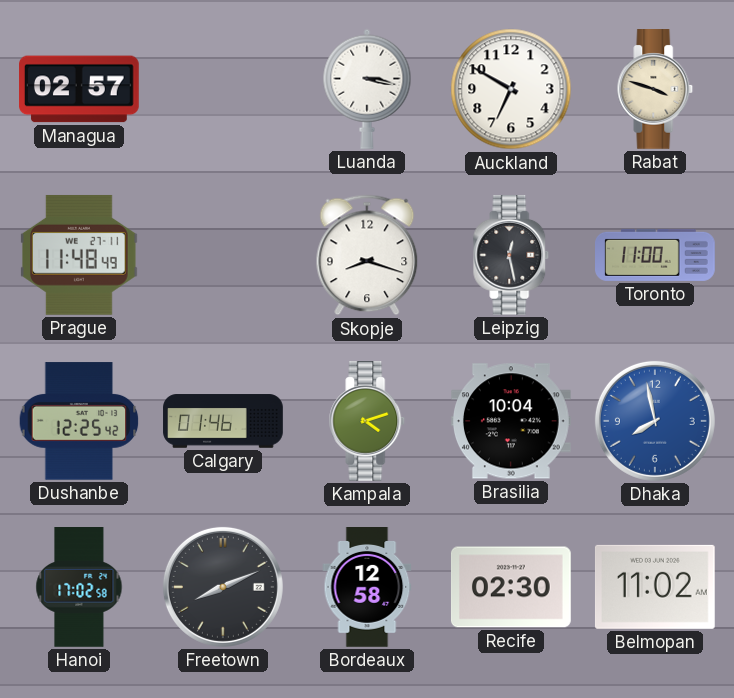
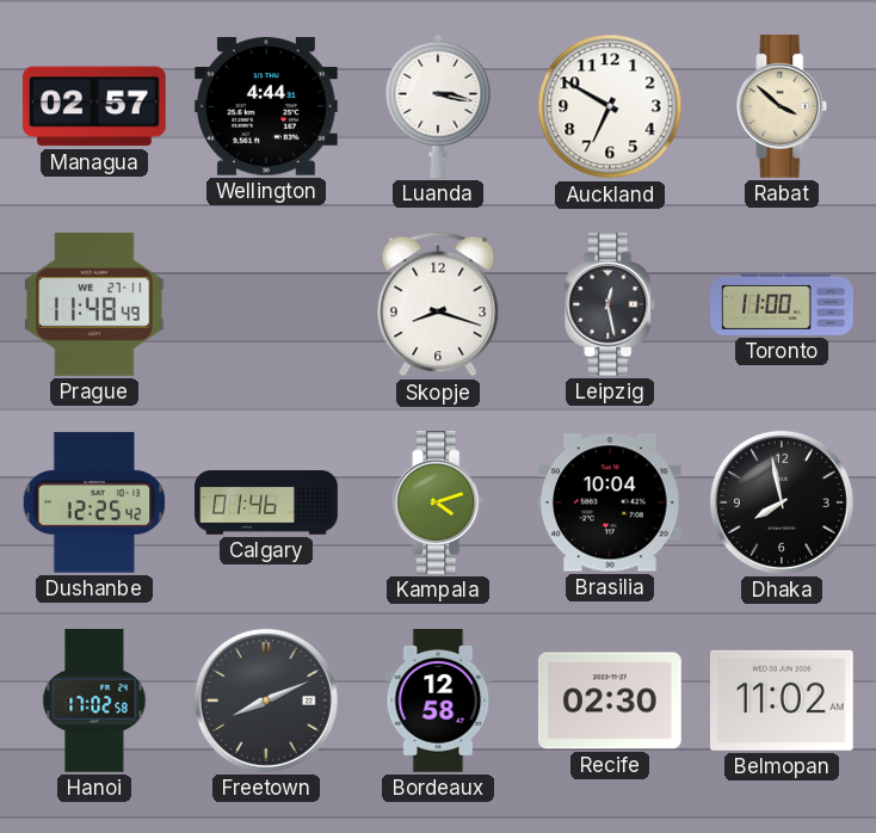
Wellington: none -> 4:44
Rabat: 3:48 -> 3:52
Dhaka dial: blue -> black
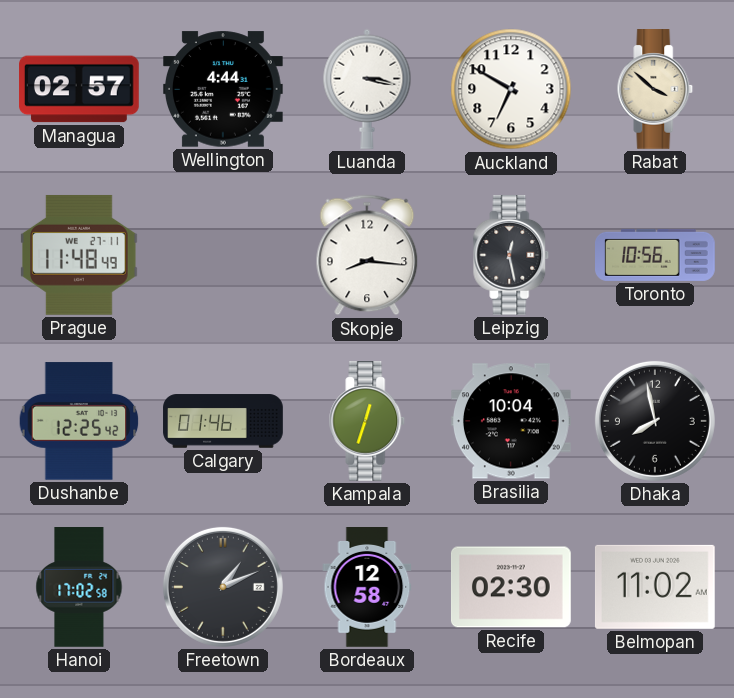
Skopje: 8:18 -> 8:16
Toronto: 11:00 -> 10:56
Kampala: 4:12 -> 12:33
Freetown: 8:11 -> 1:11
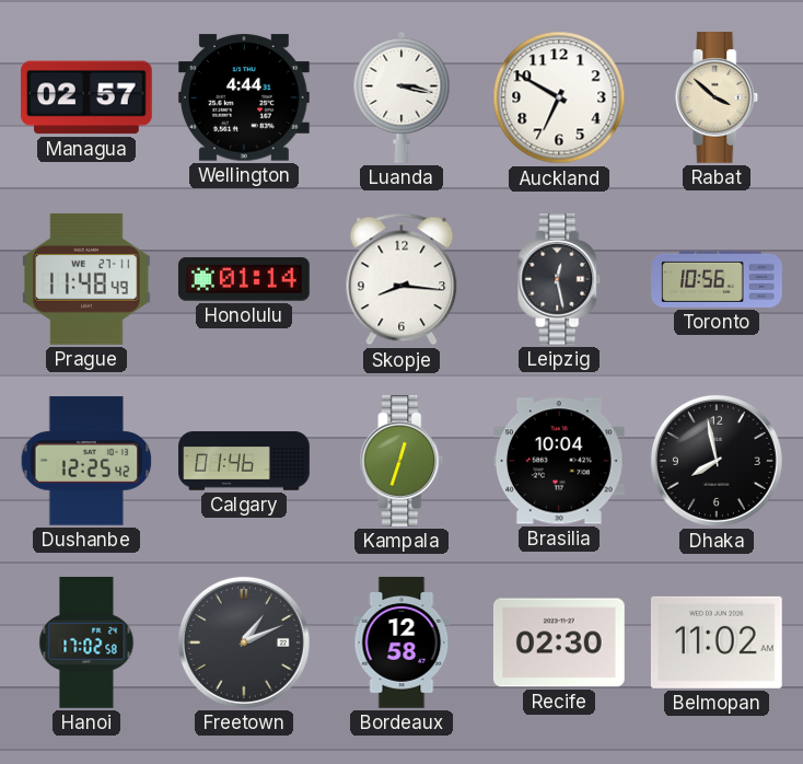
Honolulu: none -> 01:14
